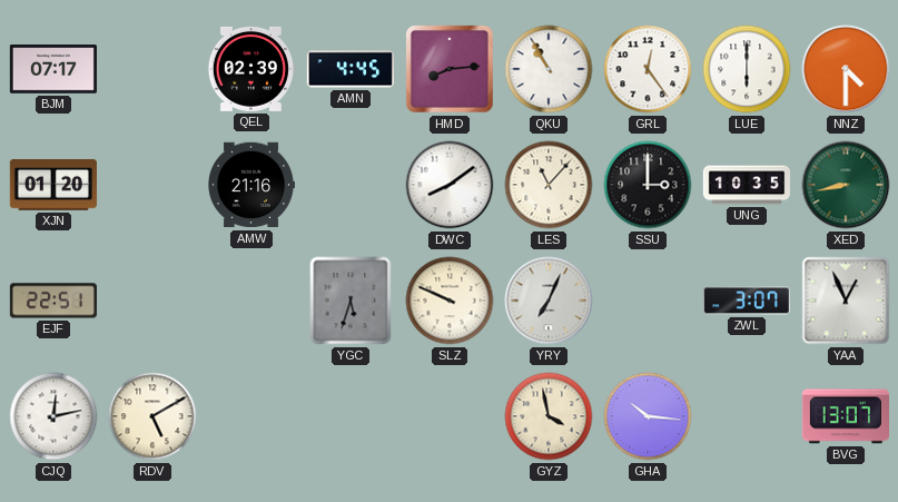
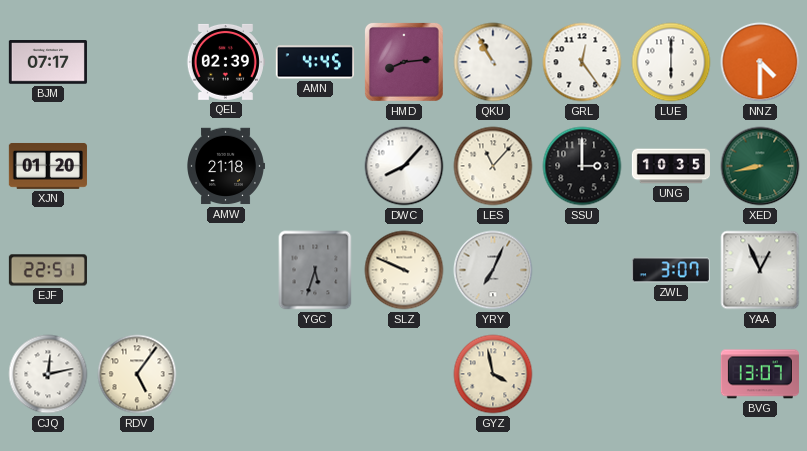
AMW: 21:16 -> 21:18
DWC: 8:09 -> 8:07
RDV: 5:10 -> 5:06
GHA: 10:16 -> none
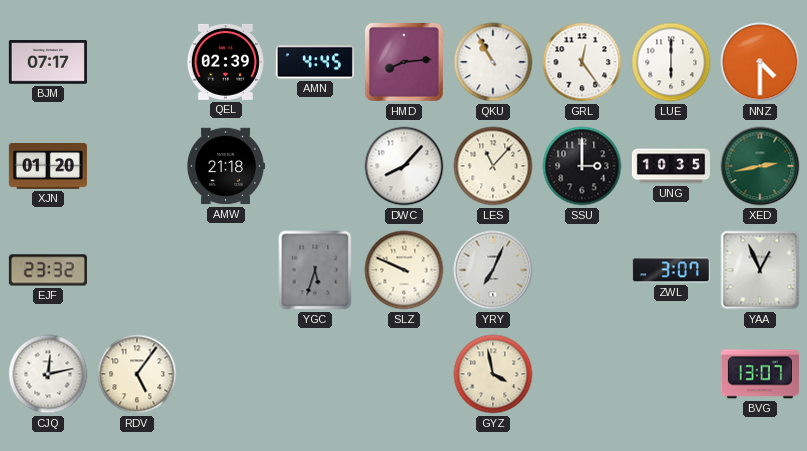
XED: 8:43 -> 2:43
EJF: 22:51 -> 23:32
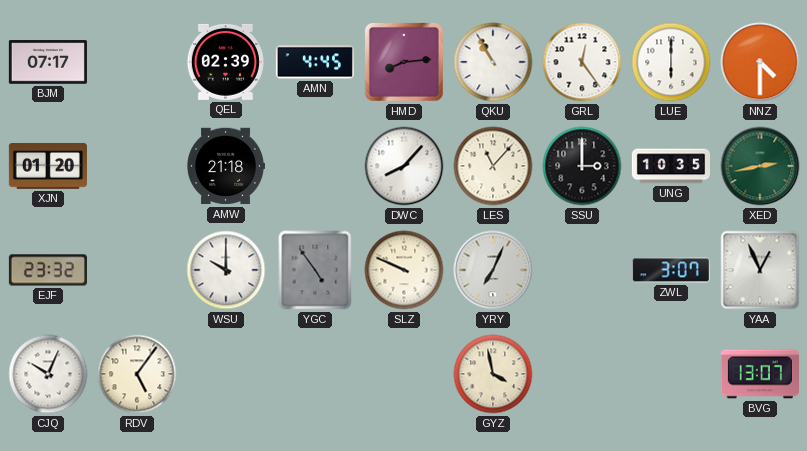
WSU: none -> 10:00
YGC: 5:33 -> 4:54
CJQ: 12:13 -> 10:04
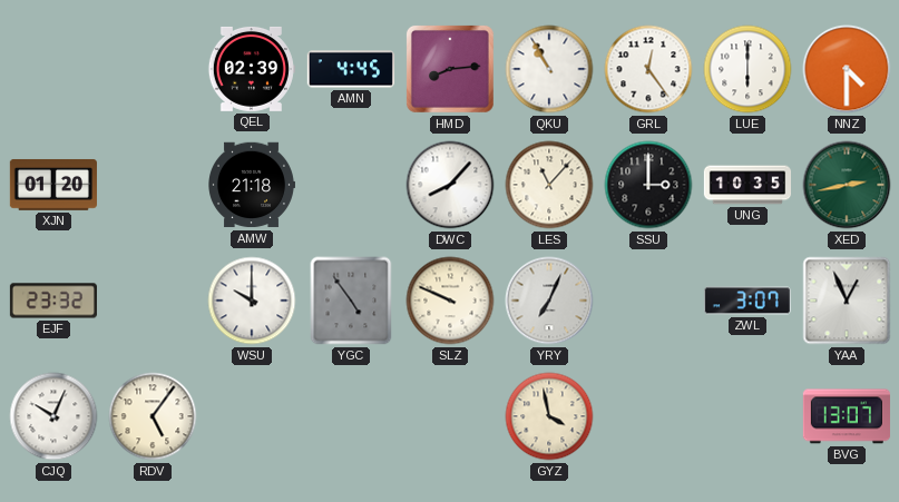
BJM: 07:17 -> none
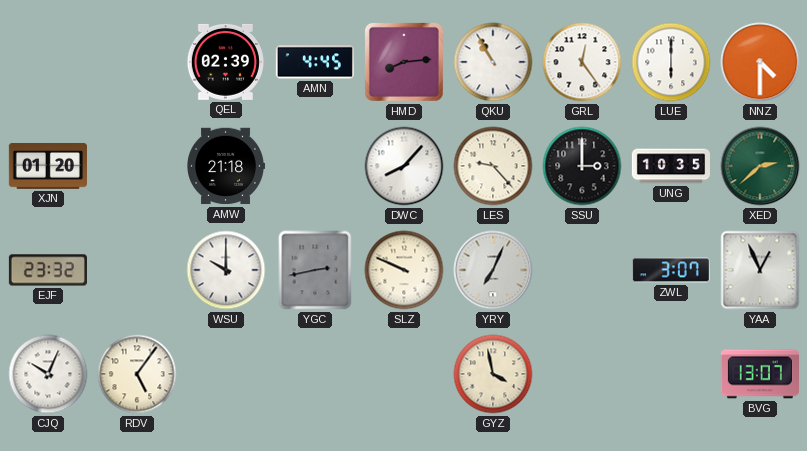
LES: 11:07 -> 9:23
XED: 2:43 -> 2:38
YGC: 4:54 -> 2:43
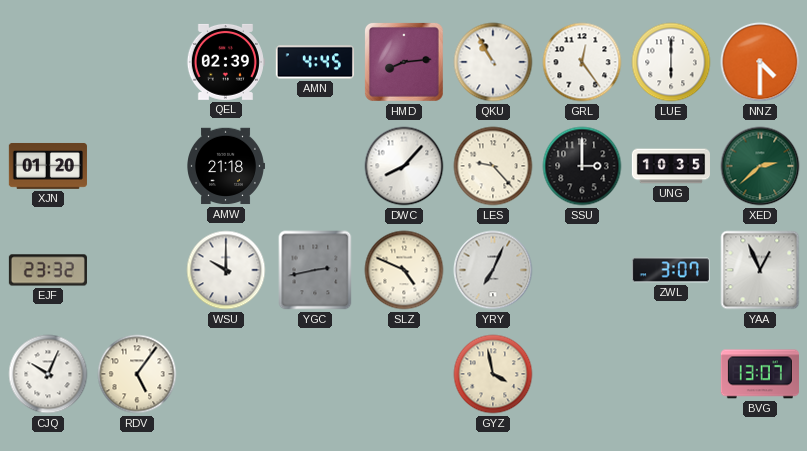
SLZ: 9:49 -> 4:49
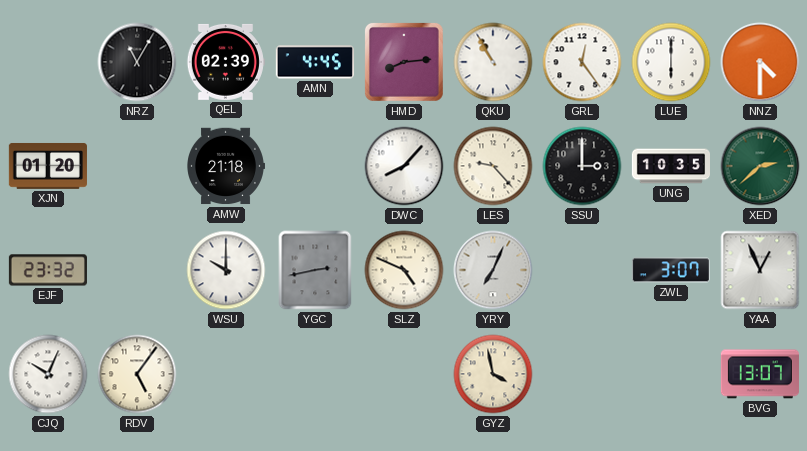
NRZ: none -> 11:05
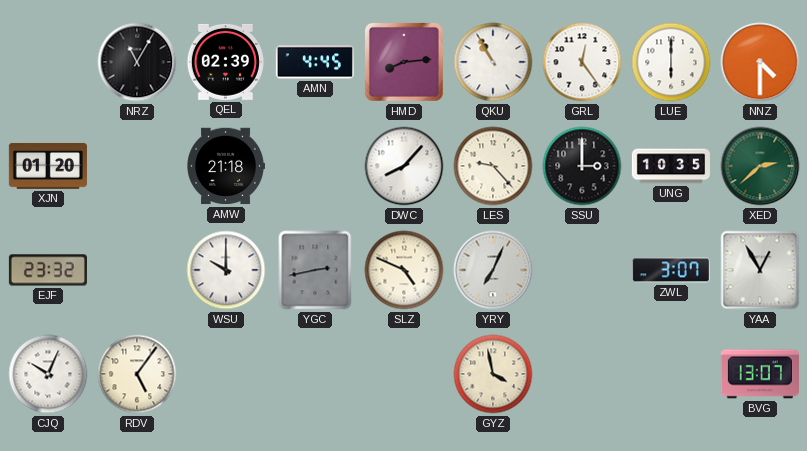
YAA: 12:56 -> 12:55
